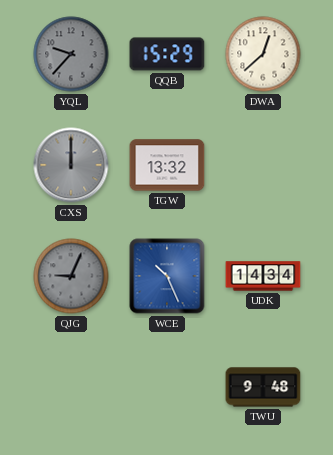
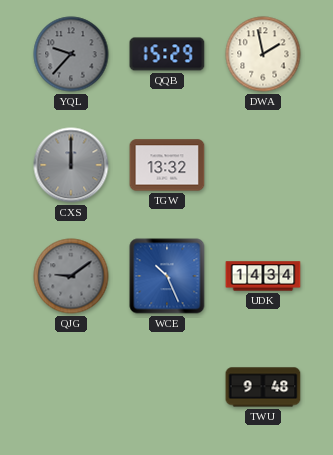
DWA: 12:38 -> 1:58
QJG: 9:04 -> 9:09
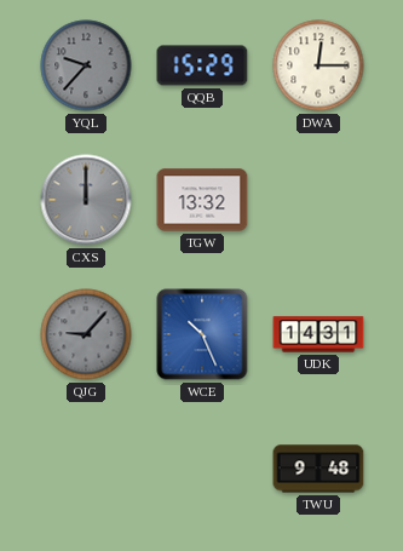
DWA: 1:58 -> 12:15
QJG: 9:09 -> 9:07
UDK: 14:34 -> 14:31
